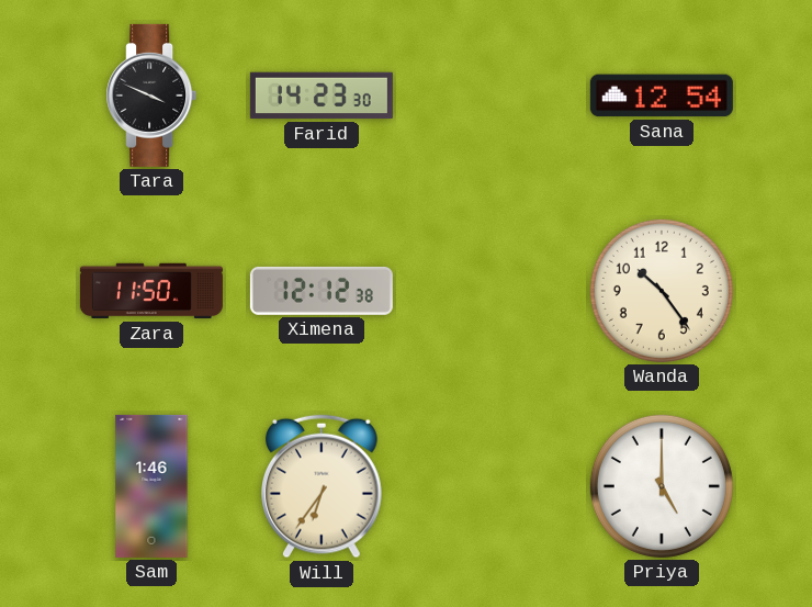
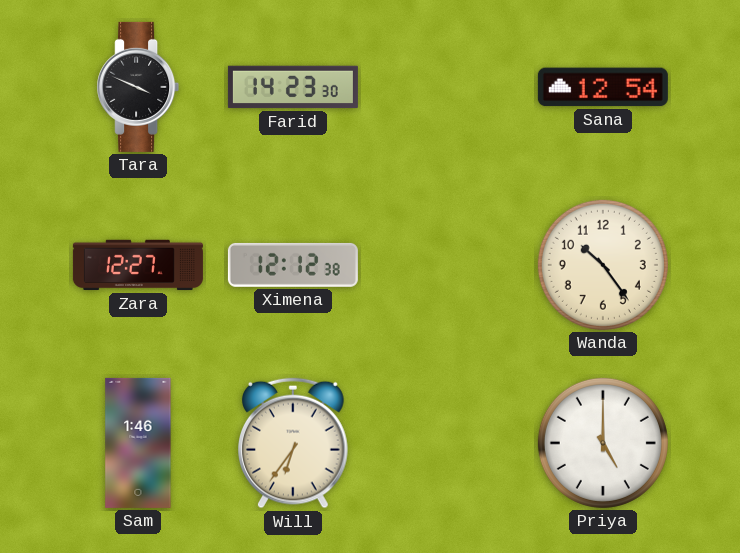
Zara: 11:50 -> 12:27
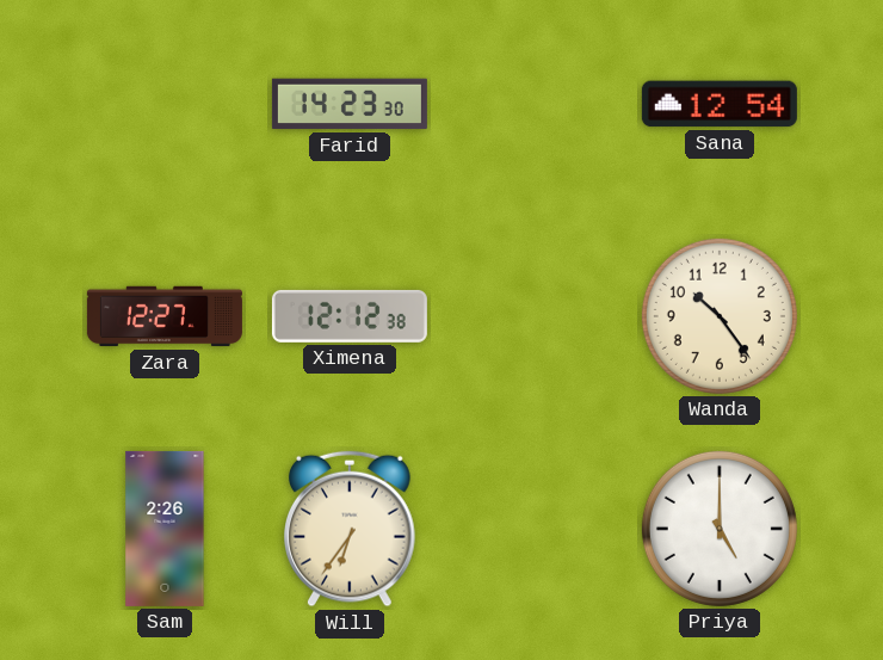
Tara: 3:49 -> none
Sam: 1:46 -> 2:26
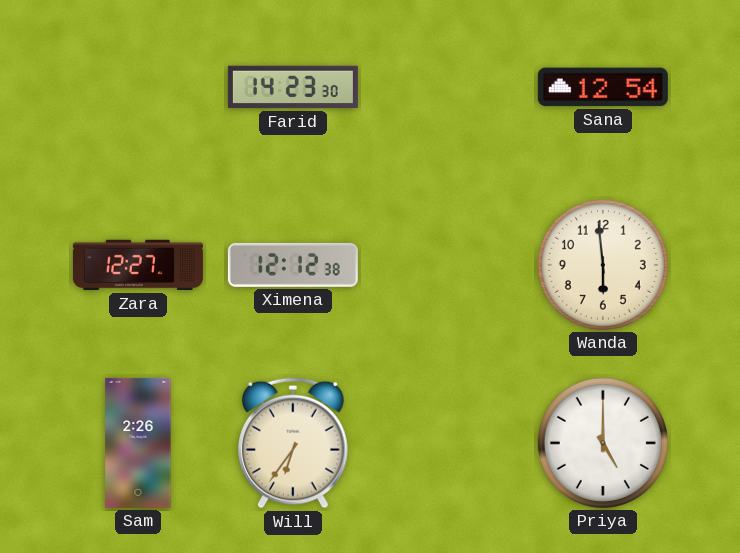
Wanda: 10:24 -> 5:59
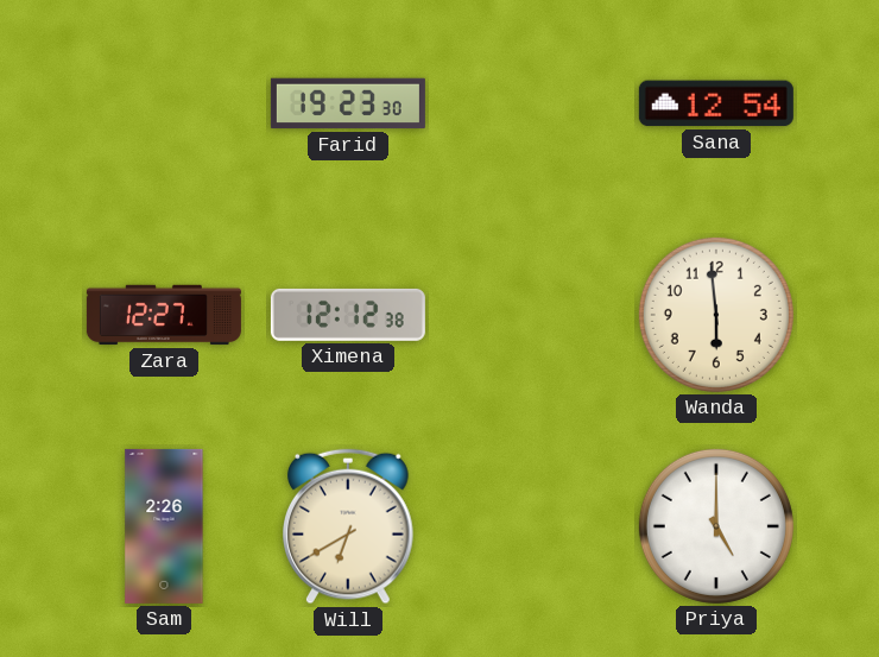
Farid: 14:23 -> 19:23
Will: 6:36 -> 6:40
